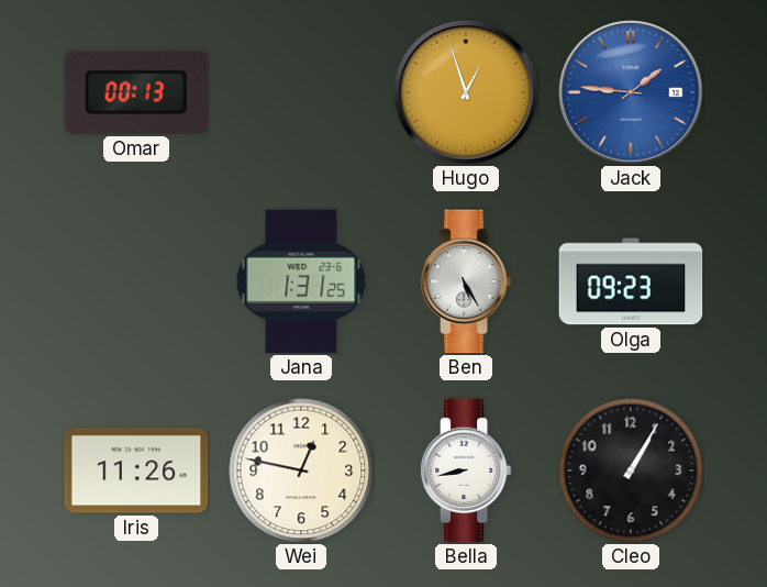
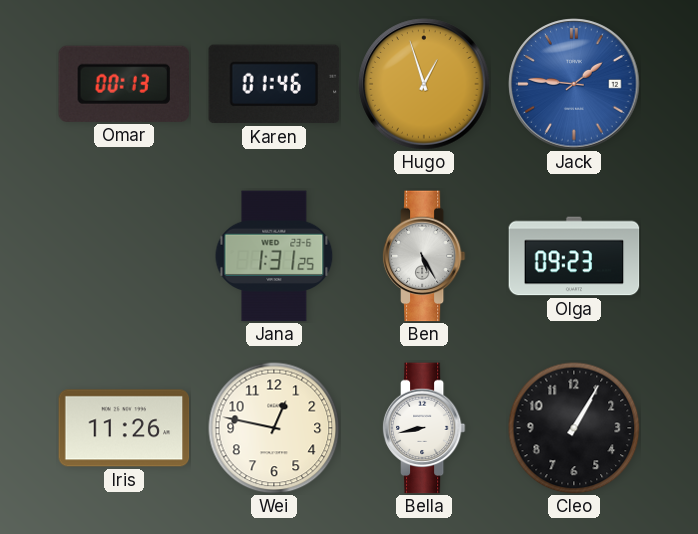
Karen: none -> 01:46
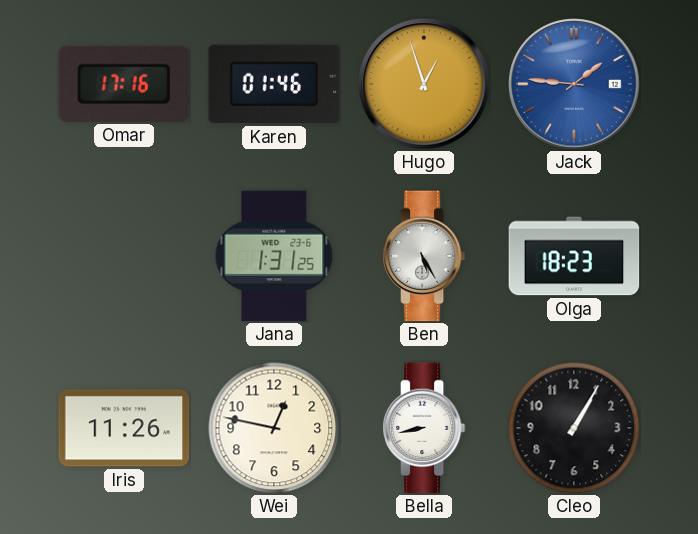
Omar: 00:13 -> 17:16
Olga: 09:23 -> 18:23
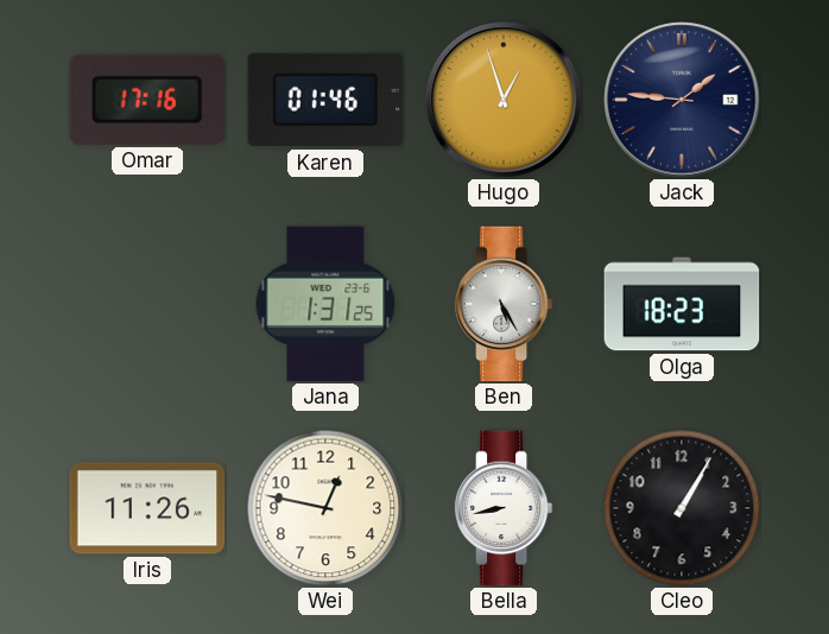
Jack dial: blue -> navy
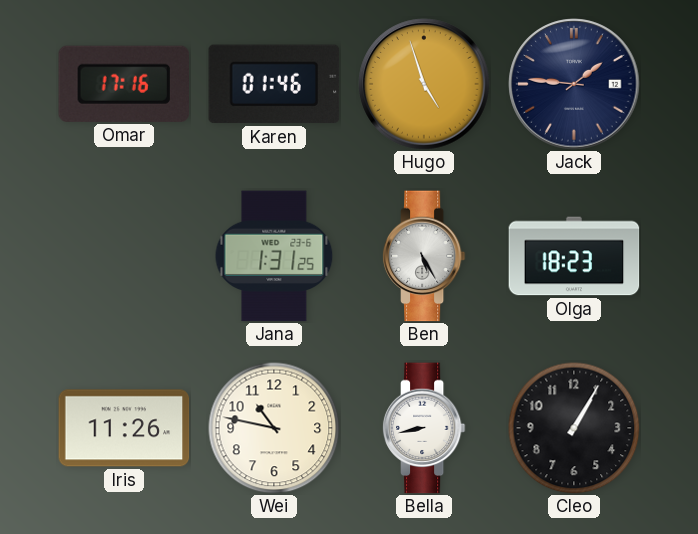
Hugo: 12:57 -> 4:57
Wei: 12:47 -> 10:47
